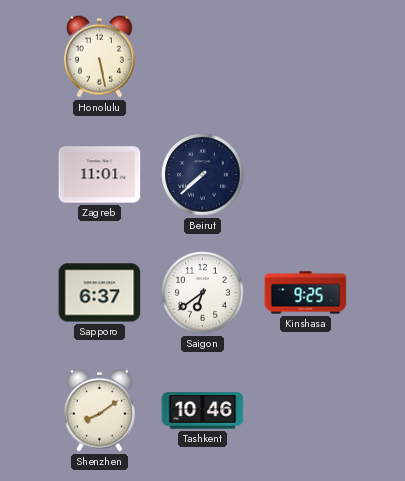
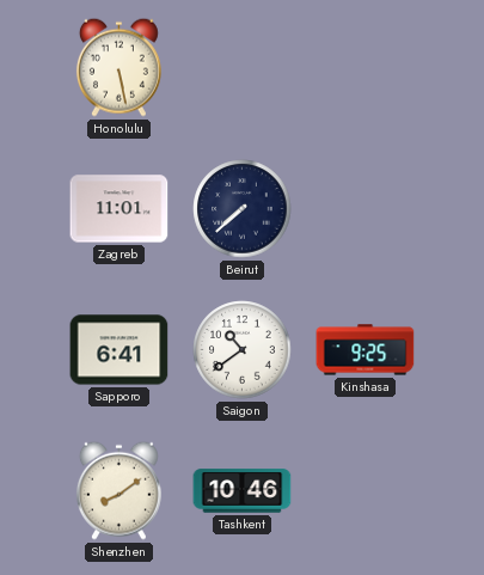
Sapporo: 6:37 -> 6:41
Saigon: 6:39 -> 10:39
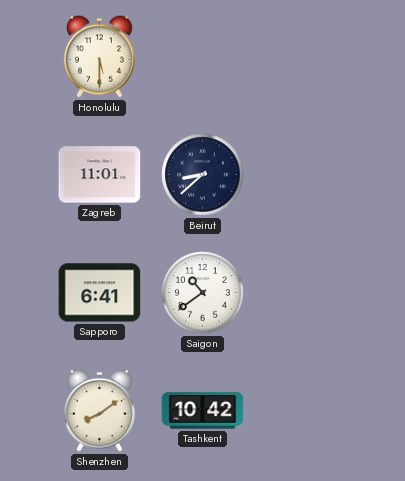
Honolulu: 5:28 -> 5:30
Beirut: 7:38 -> 8:38
Kinshasa: 9:25 -> none
Tashkent: 10:46 -> 10:42
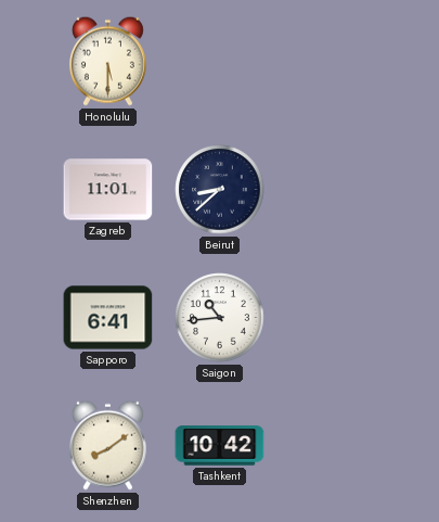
Saigon: 10:39 -> 10:44
